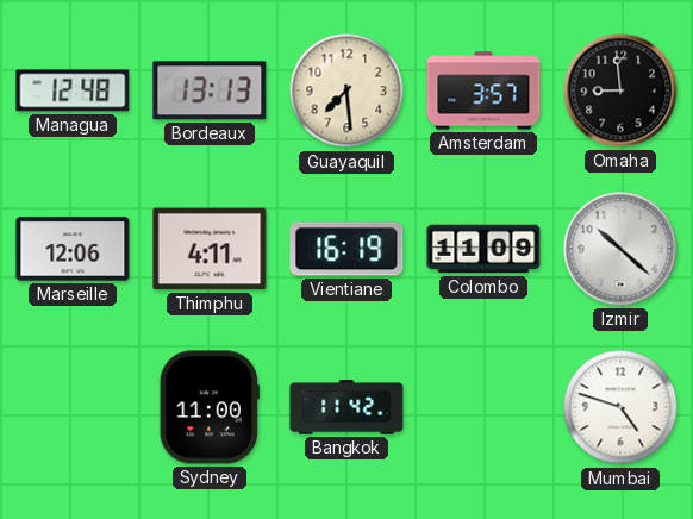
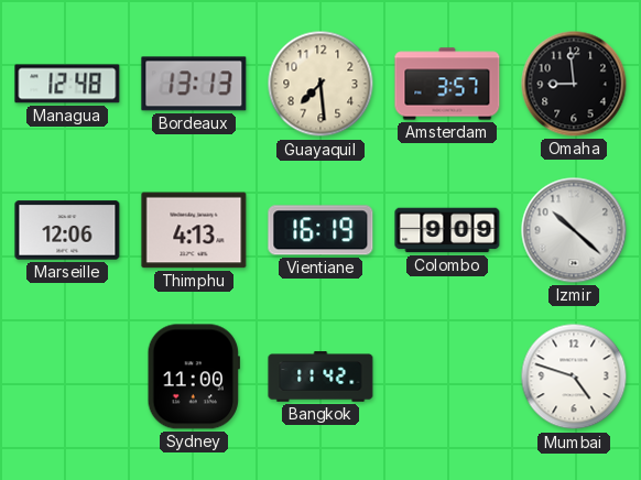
Thimphu: 4:11 -> 4:13
Colombo: 11:09 -> 9:09
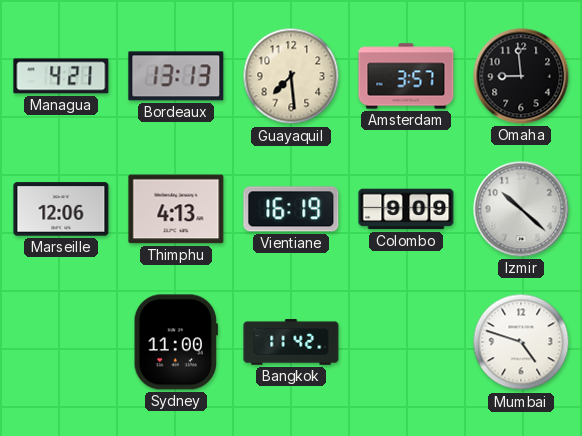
Managua: 12:48 -> 4:21
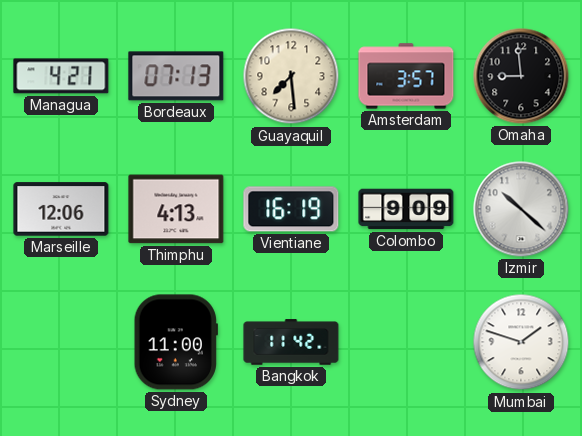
Bordeaux: 13:13 -> 07:13
Mumbai: 4:48 -> 1:48
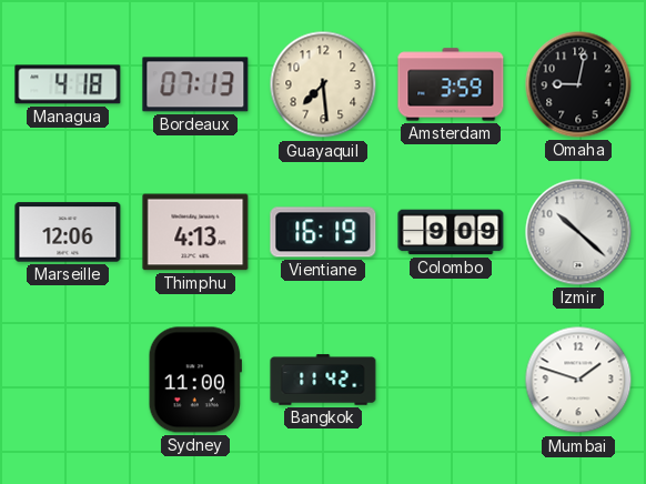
Managua: 4:21 -> 4:18
Amsterdam: 3:57 -> 3:59
Omaha: 8:59 -> 9:02
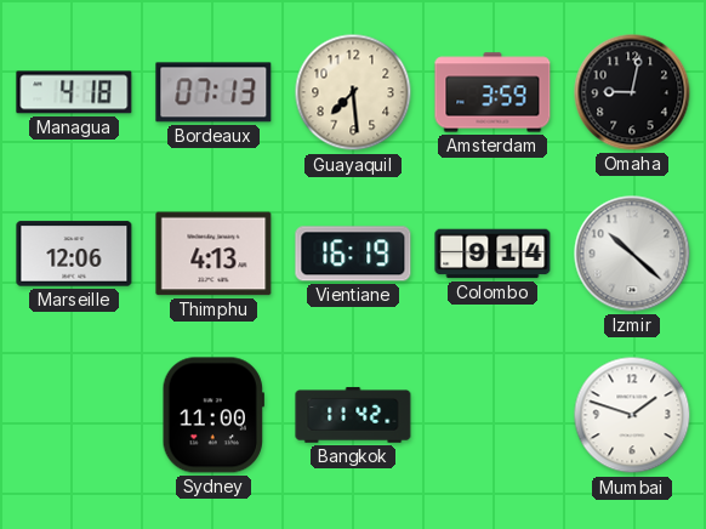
Colombo: 9:09 -> 9:14
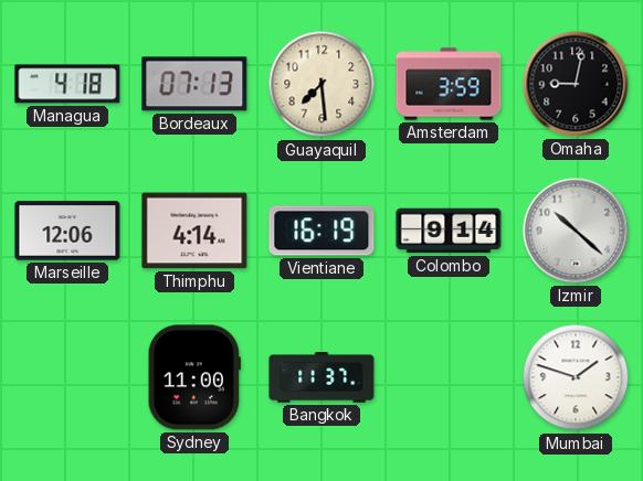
Thimphu: 4:13 -> 4:14
Bangkok: 11:42 -> 11:37
